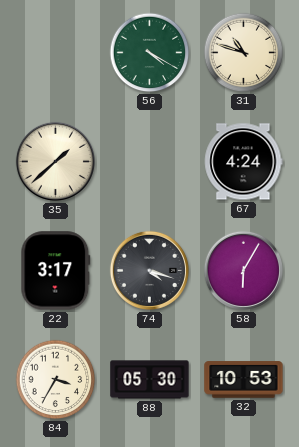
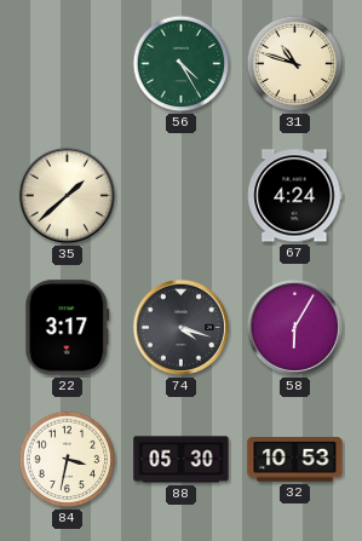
56: 4:20 -> 4:25
84: 3:35 -> 3:32
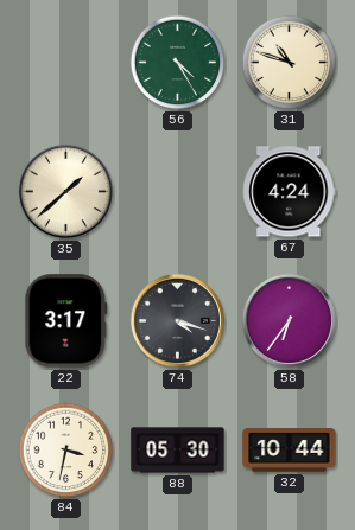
58: 6:05 -> 6:36
32: 10:53 -> 10:44
